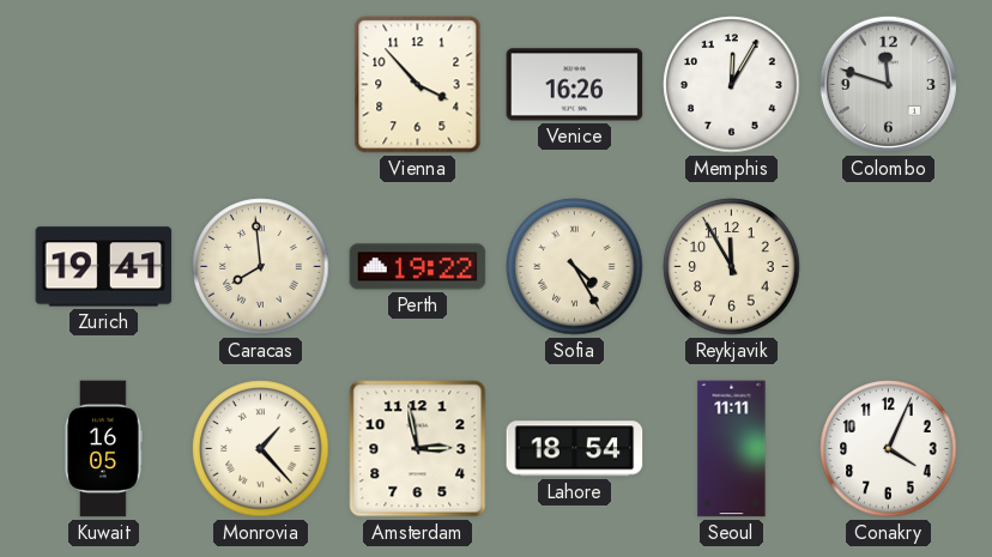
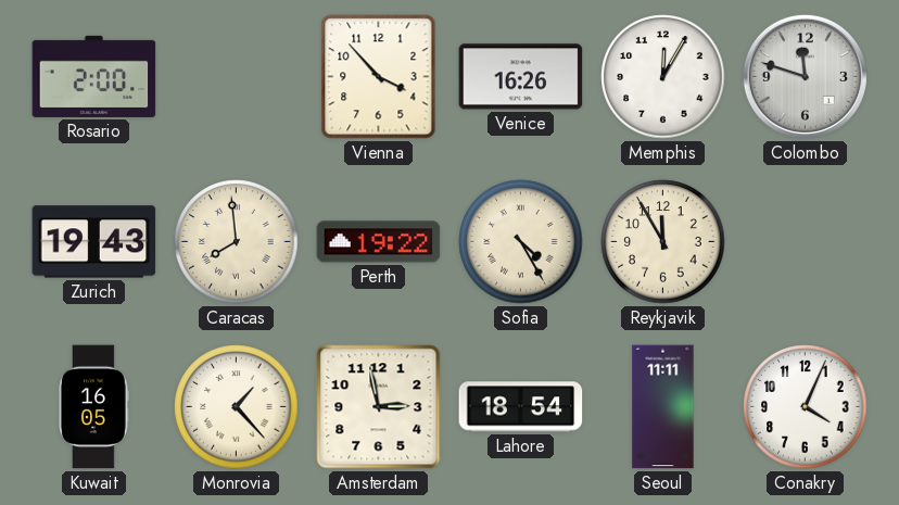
Rosario: none -> 2:00
Zurich: 19:41 -> 19:43
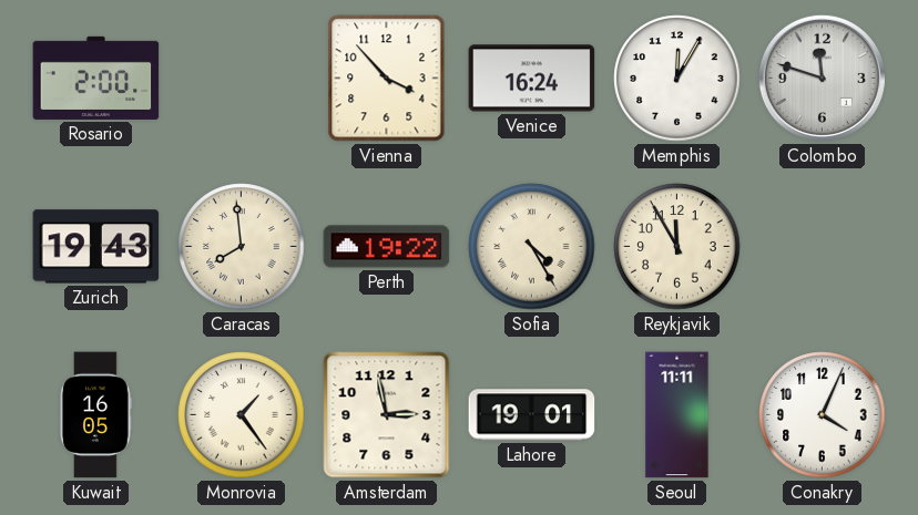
Venice: 16:26 -> 16:24
Monrovia: 1:23 -> 1:24
Lahore: 18:54 -> 19:01
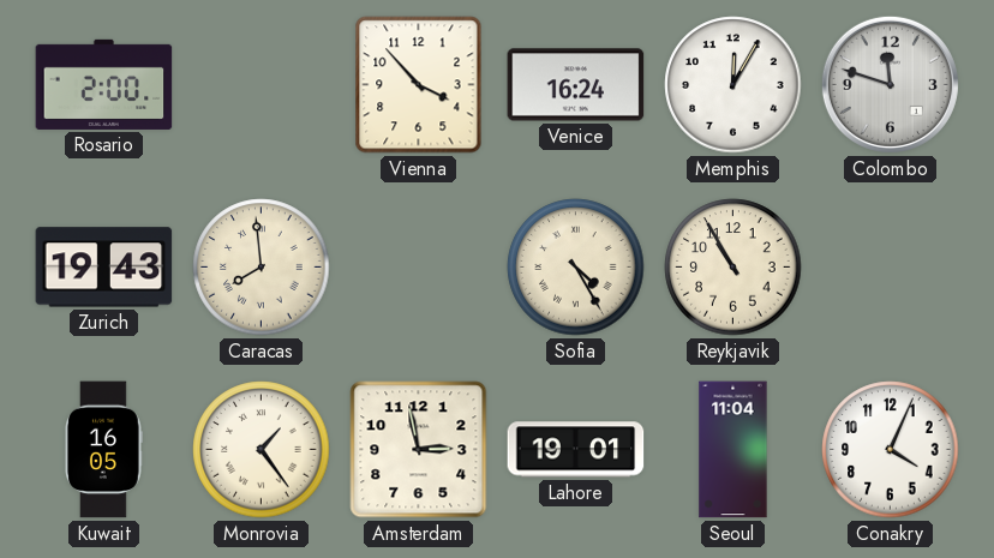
Perth: 19:22 -> none
Reykjavik: 11:55 -> 10:55
Seoul: 11:11 -> 11:04
